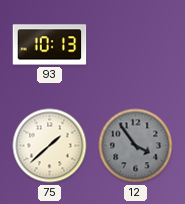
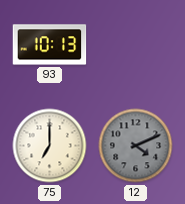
75: 1:38 -> 7:00
12: 3:54 -> 4:11
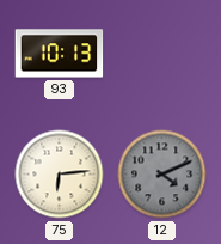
75: 7:00 -> 6:14
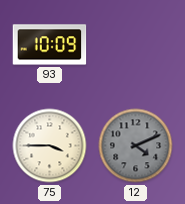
93: 10:13 -> 10:09
75: 6:14 -> 3:45
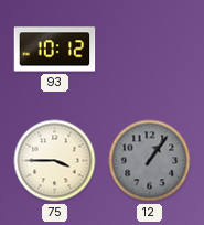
93: 10:09 -> 10:12
12: 4:11 -> 1:06
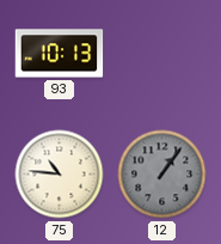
93: 10:12 -> 10:13
75: 3:45 -> 10:46
